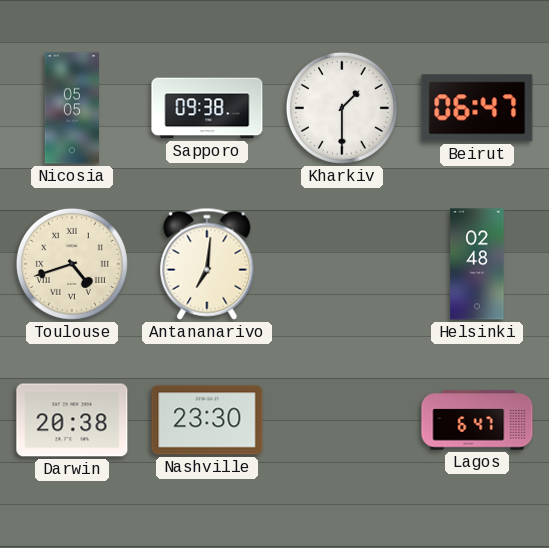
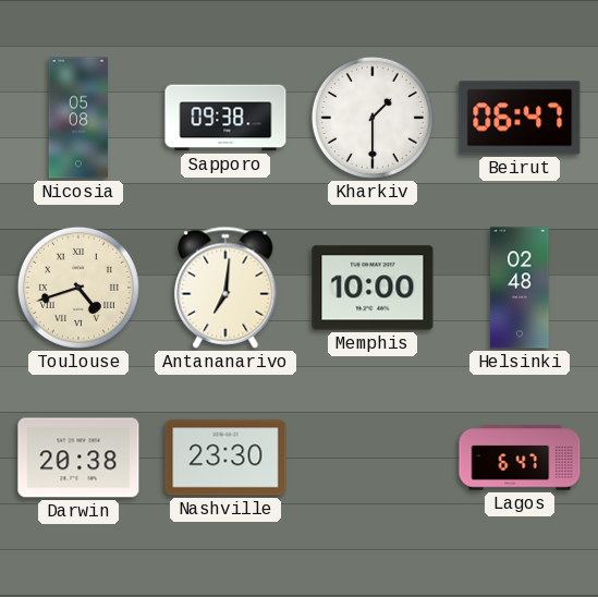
Nicosia: 05:05 -> 05:08
Memphis: none -> 10:00
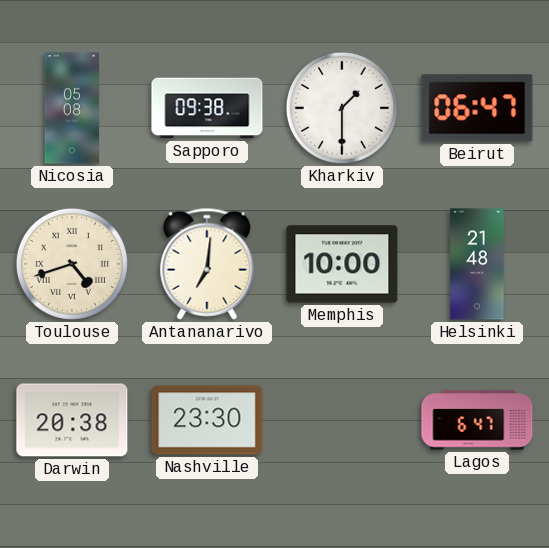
Helsinki: 02:48 -> 21:48
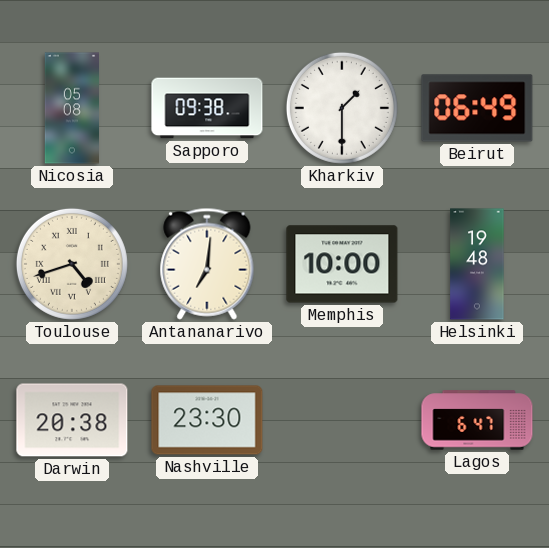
Beirut: 06:47 -> 06:49
Helsinki: 21:48 -> 19:48
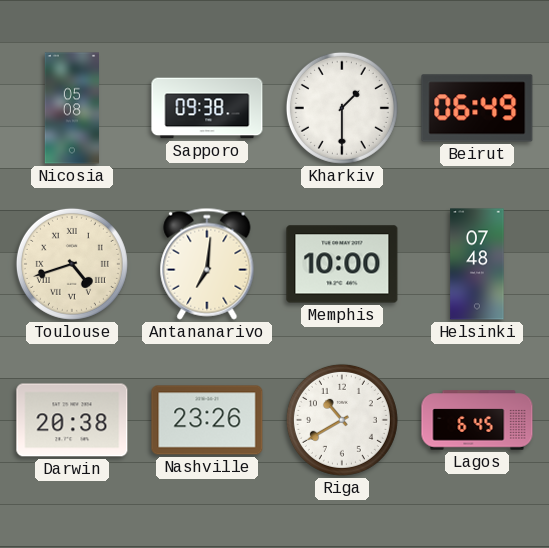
Helsinki: 19:48 -> 07:48
Nashville: 23:30 -> 23:26
Riga: none -> 10:40
Lagos: 6:47 -> 6:45
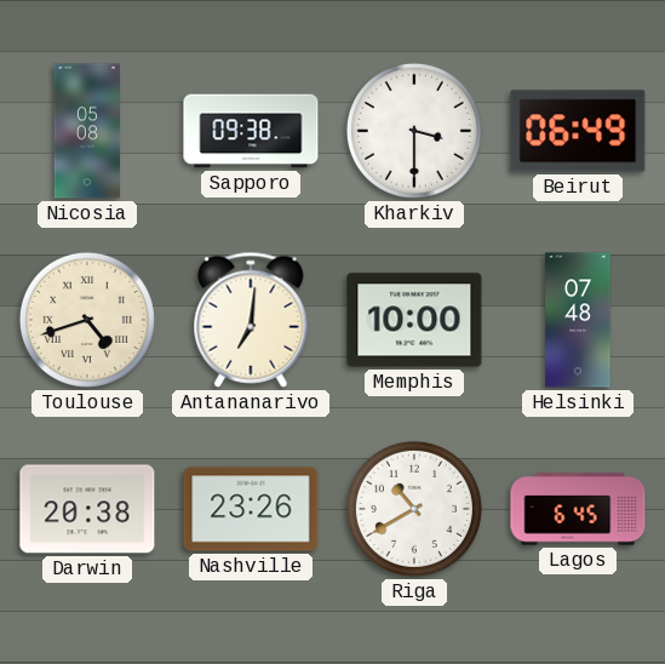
Kharkiv: 1:30 -> 3:30
